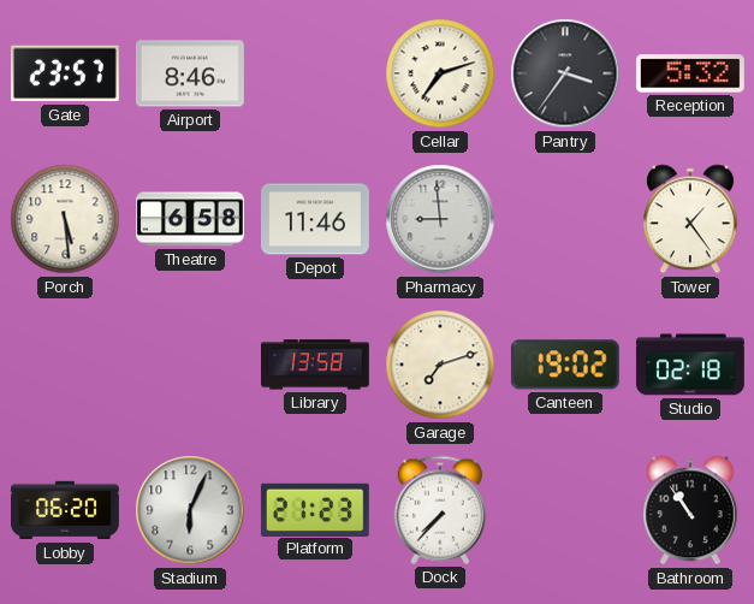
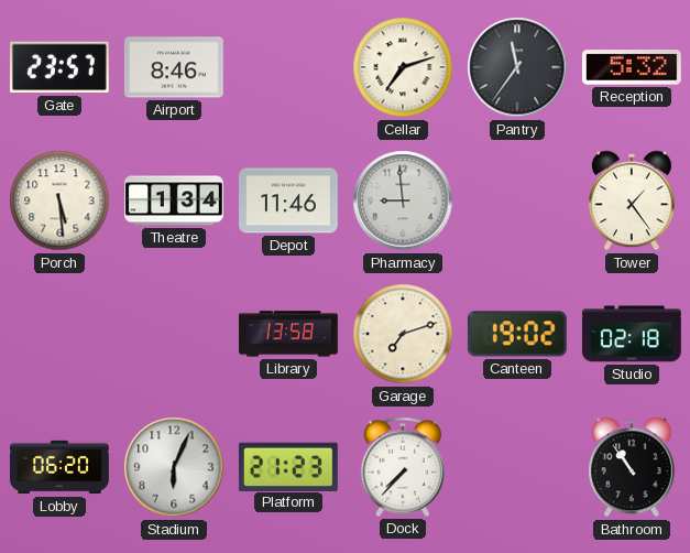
Pantry: 3:36 -> 11:36
Theatre: 6:58 -> 1:34
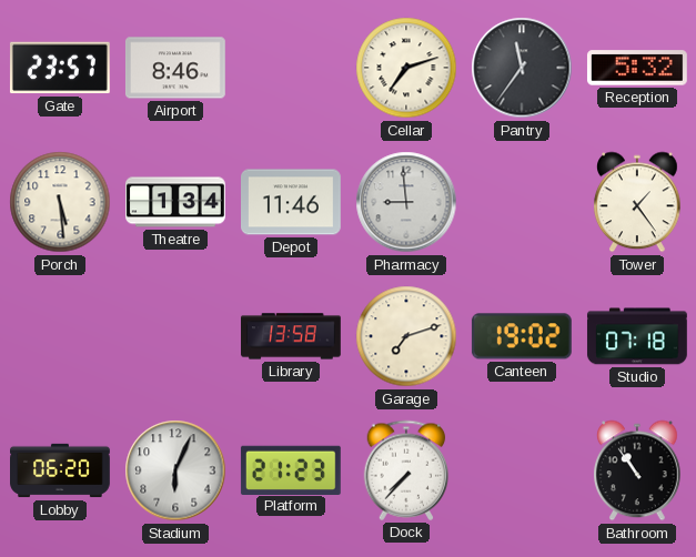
Studio: 02:18 -> 07:18
